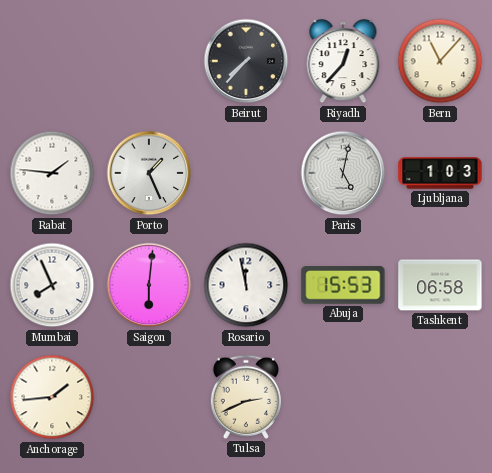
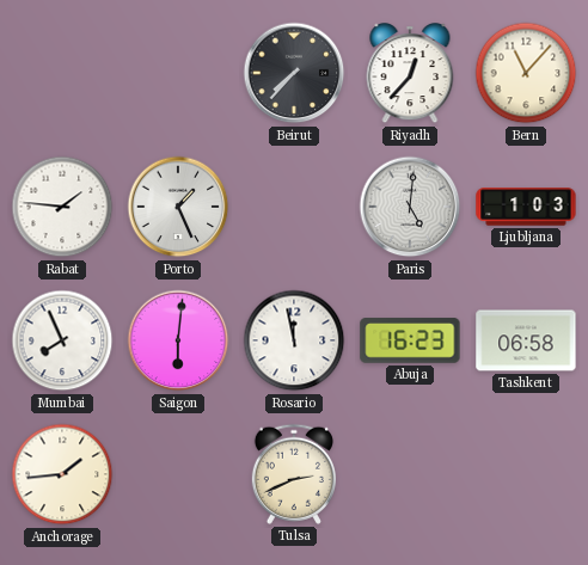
Paris: 5:02 -> 5:01
Abuja: 15:53 -> 16:23
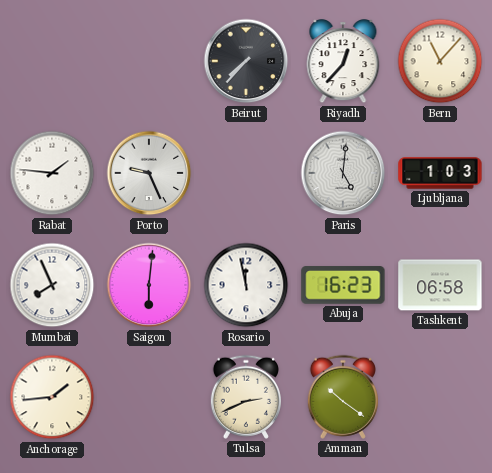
Porto: 1:26 -> 9:26
Amman: none -> 10:21
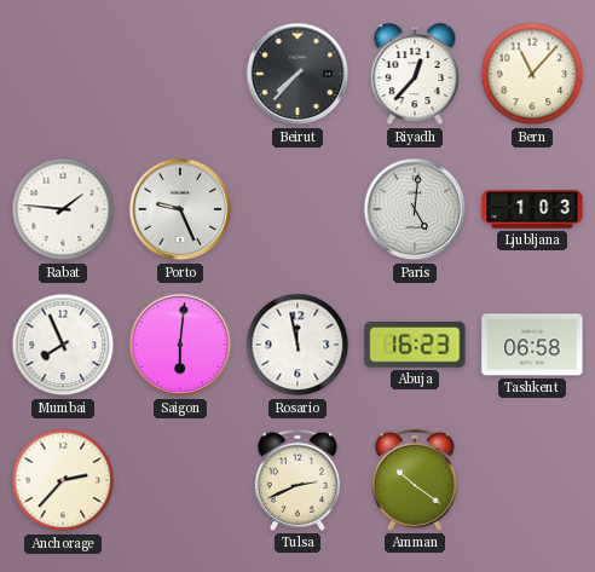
Anchorage: 1:44 -> 2:37
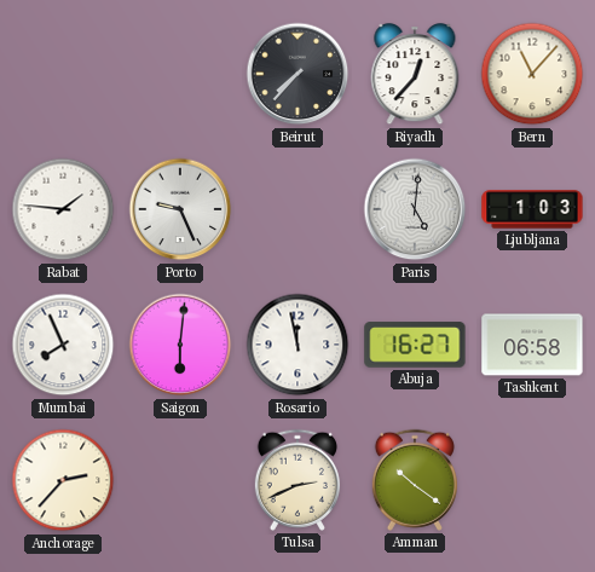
Abuja: 16:23 -> 16:27
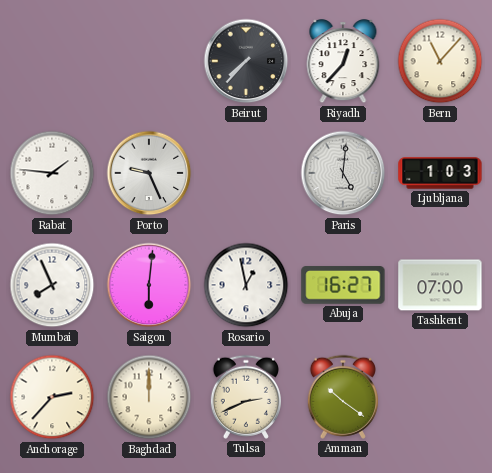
Rosario: 11:58 -> 12:58
Tashkent: 06:58 -> 07:00
Baghdad: none -> 12:00
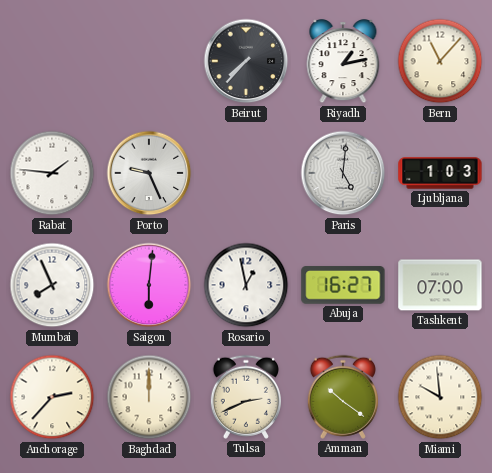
Riyadh: 12:37 -> 1:13
Miami: none -> 9:59
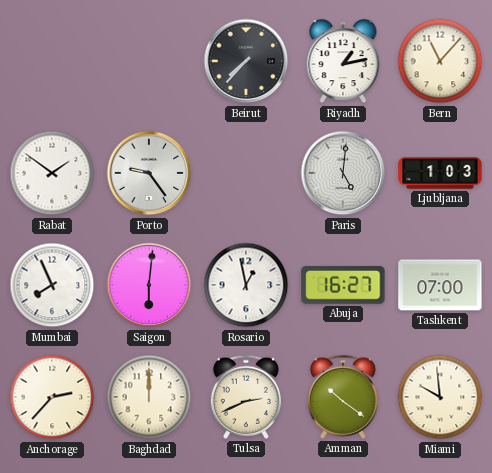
Rabat: 1:46 -> 1:51
Porto: 9:26 -> 9:24
